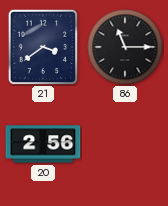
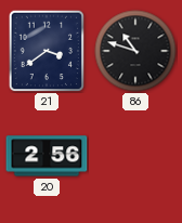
86: 11:15 -> 10:48
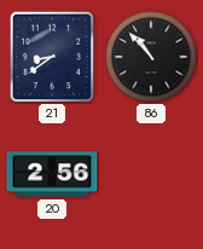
21: 3:39 -> 8:39
86: 10:48 -> 10:53
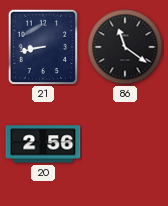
21: 8:39 -> 8:43
86: 10:53 -> 11:21
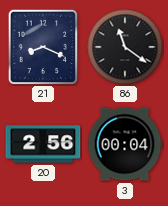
21: 8:43 -> 8:19
3: none -> 00:04
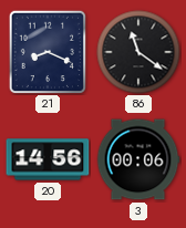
20: 2:56 -> 14:56
3: 00:04 -> 00:06
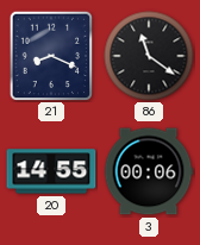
20: 14:56 -> 14:55
